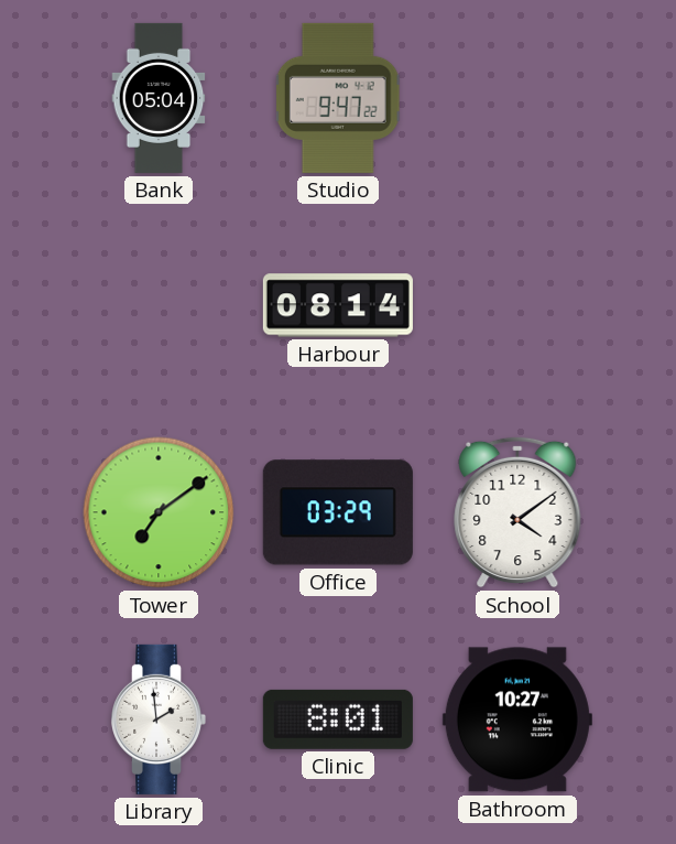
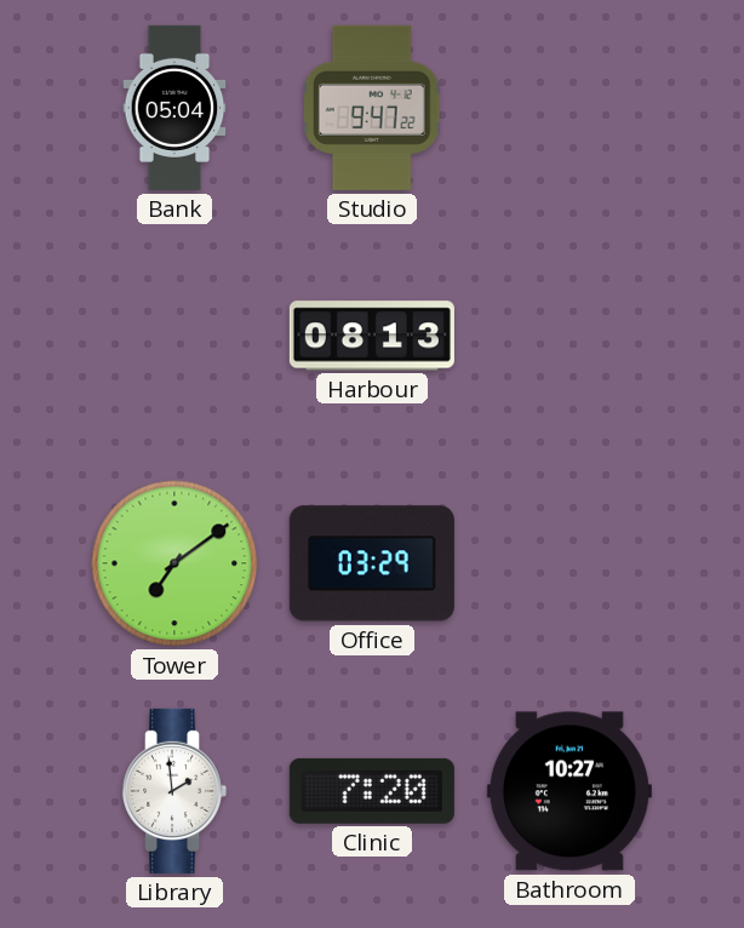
Harbour: 08:14 -> 08:13
School: 4:09 -> none
Clinic: 8:01 -> 7:20
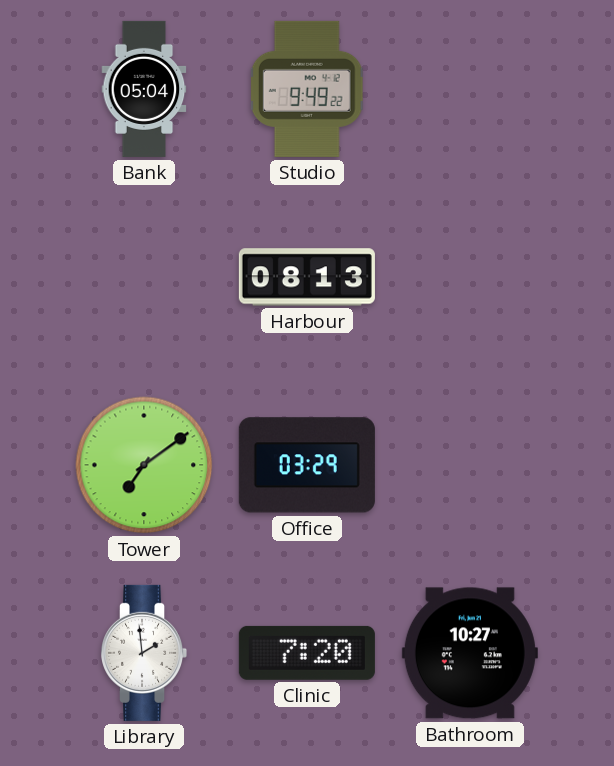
Studio: 9:47 -> 9:49
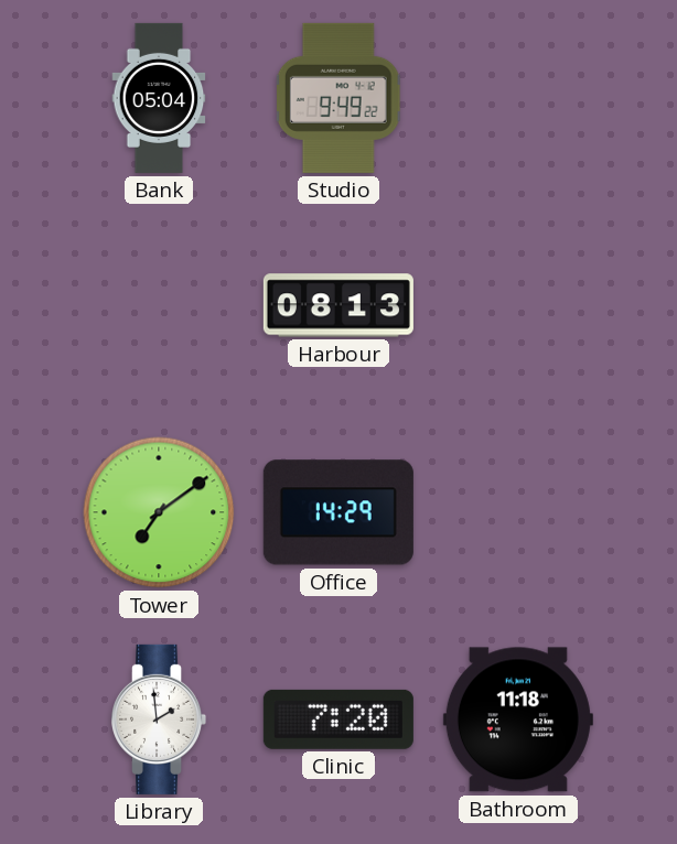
Office: 03:29 -> 14:29
Bathroom: 10:27 -> 11:18
